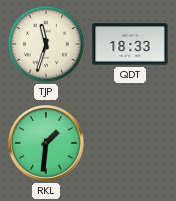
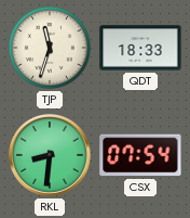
RKL: 1:31 -> 8:31
CSX: none -> 07:54
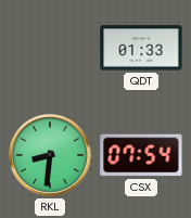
TJP: 11:33 -> none
QDT: 18:33 -> 01:33
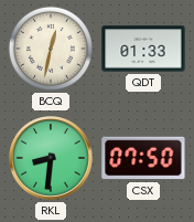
BCQ: none -> 12:32
CSX: 07:54 -> 07:50
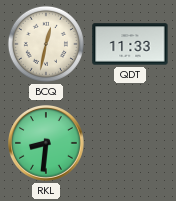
QDT: 01:33 -> 11:33
CSX: 07:50 -> none
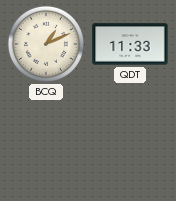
BCQ: 12:32 -> 1:11
RKL: 8:31 -> none
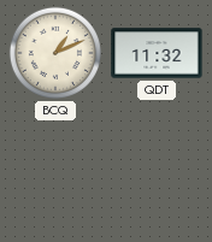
QDT: 11:33 -> 11:32
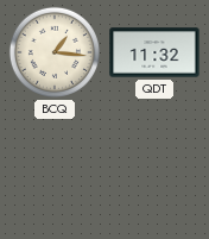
BCQ: 1:11 -> 1:16
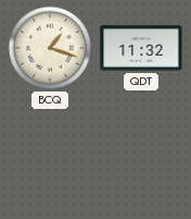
BCQ: 1:16 -> 1:18
